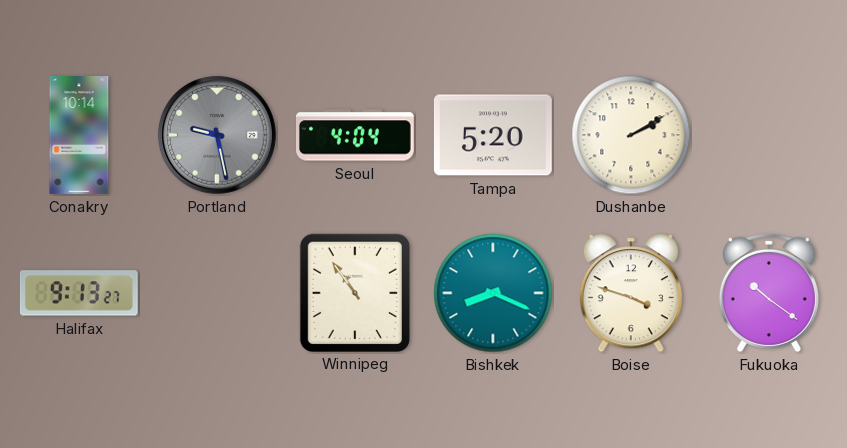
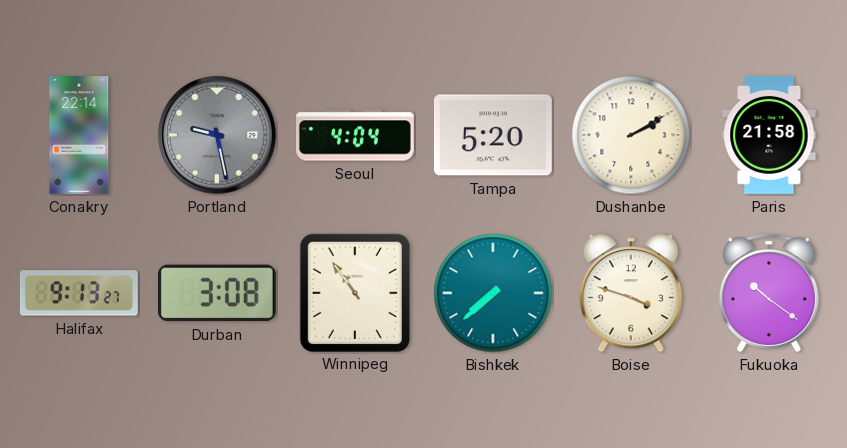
Conakry: 10:14 -> 22:14
Paris: none -> 21:58
Durban: none -> 3:08
Bishkek: 8:19 -> 7:38
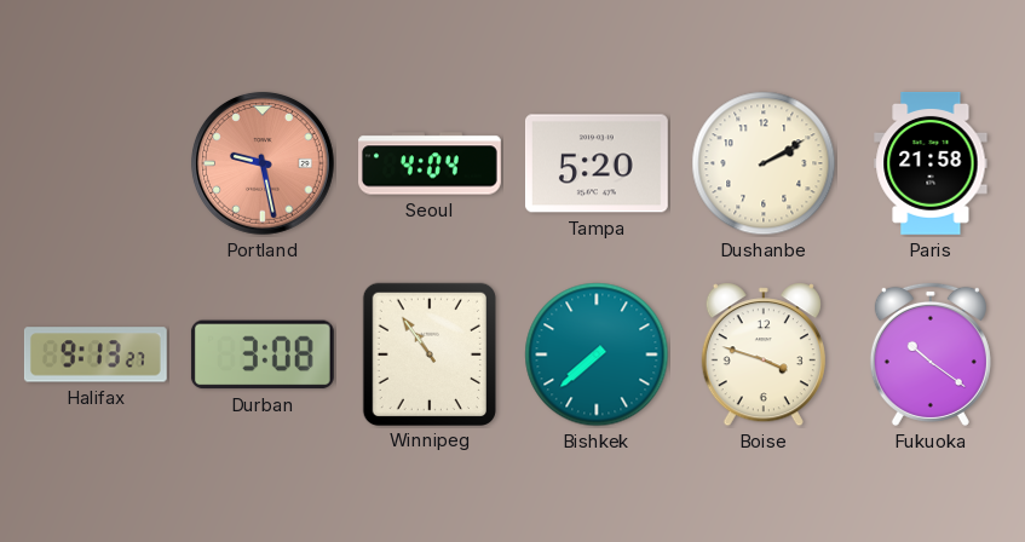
Conakry: 22:14 -> none
Portland dial: grey -> salmon
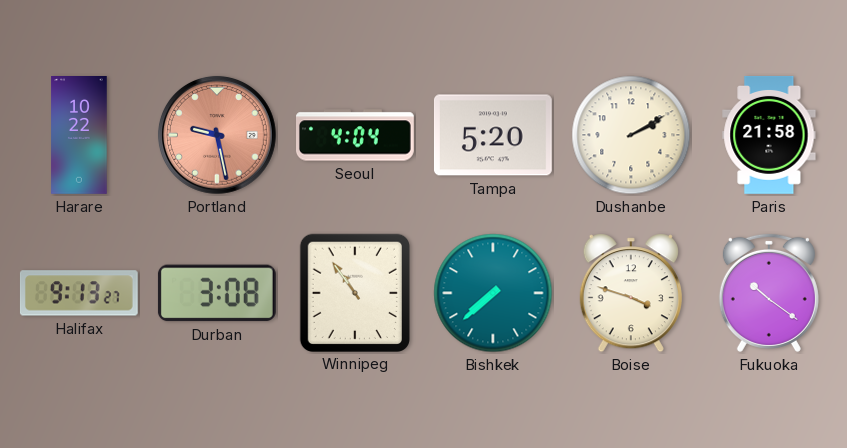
Harare: none -> 10:22
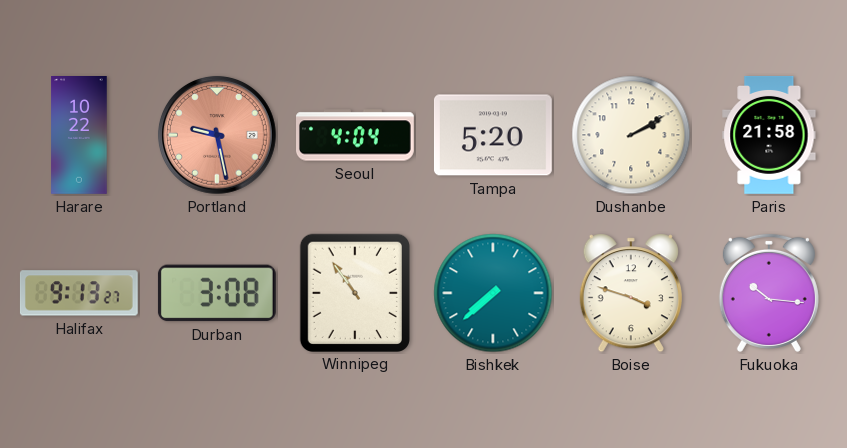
Fukuoka: 10:21 -> 10:16
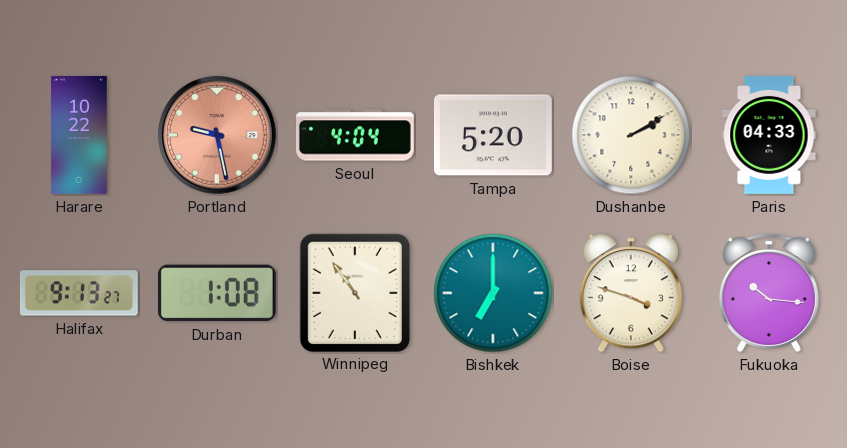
Paris: 21:58 -> 04:33
Durban: 3:08 -> 1:08
Bishkek: 7:38 -> 7:00
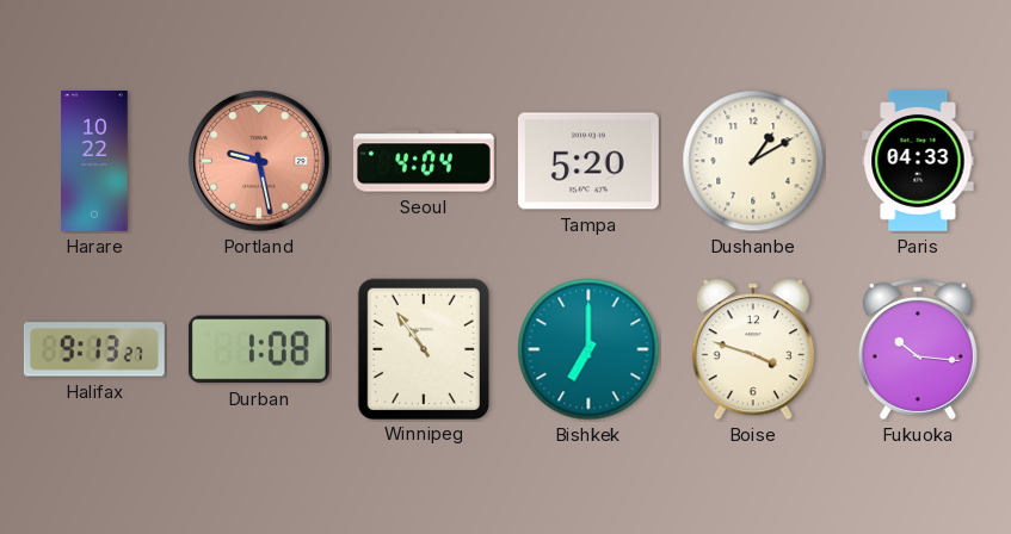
Dushanbe: 2:10 -> 1:10
